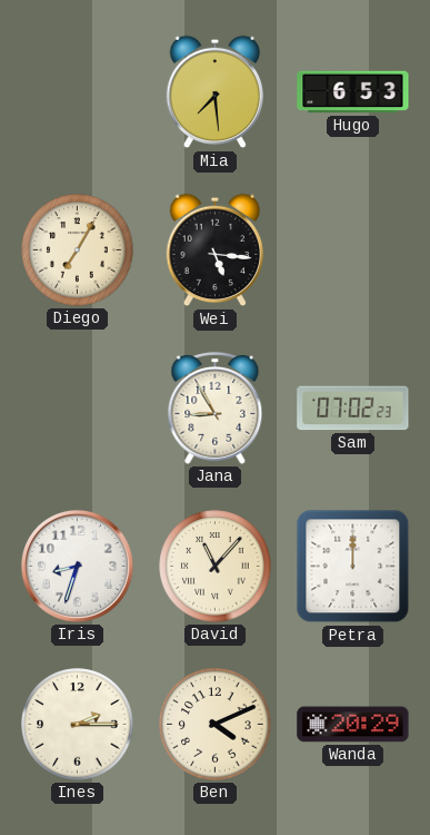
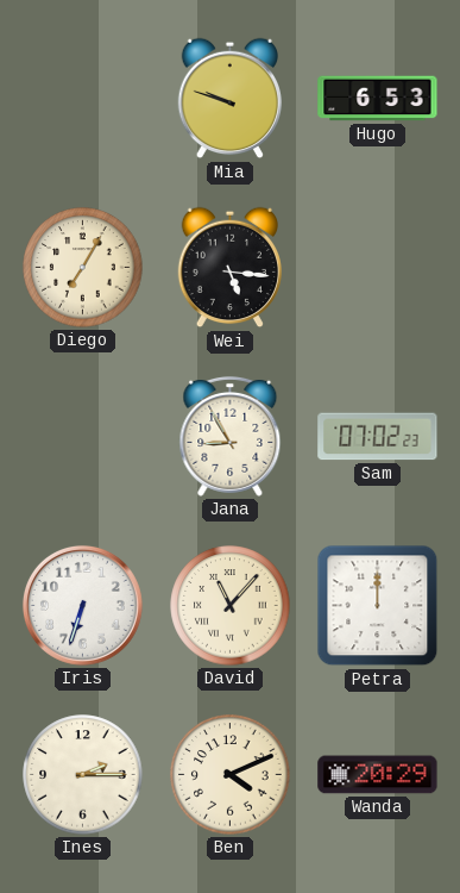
Mia: 7:29 -> 9:48
Iris: 8:33 -> 6:33
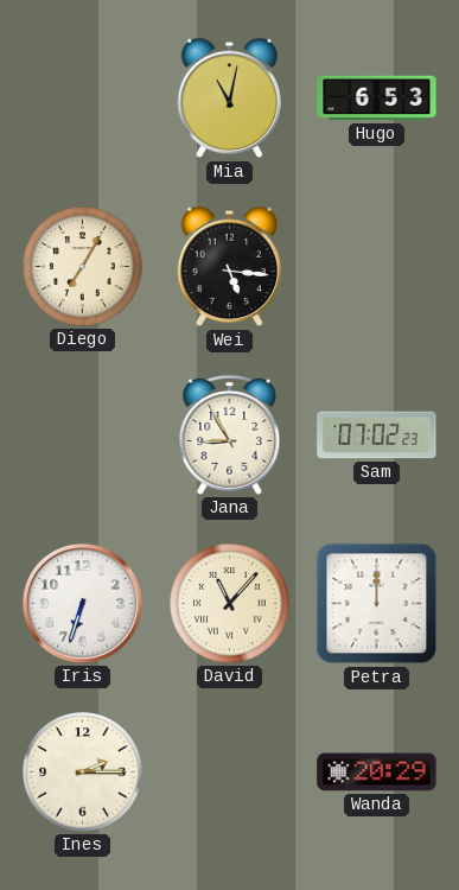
Mia: 9:48 -> 11:02
Ben: 4:11 -> none
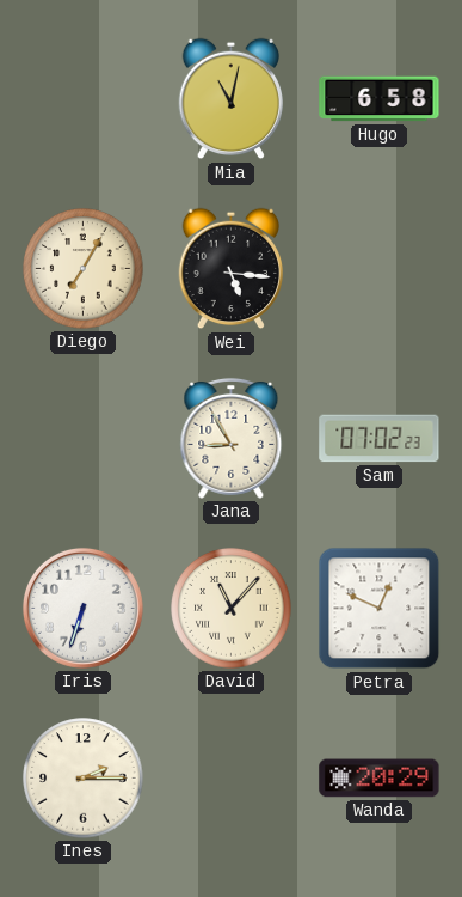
Hugo: 6:53 -> 6:58
Petra: 12:00 -> 12:49
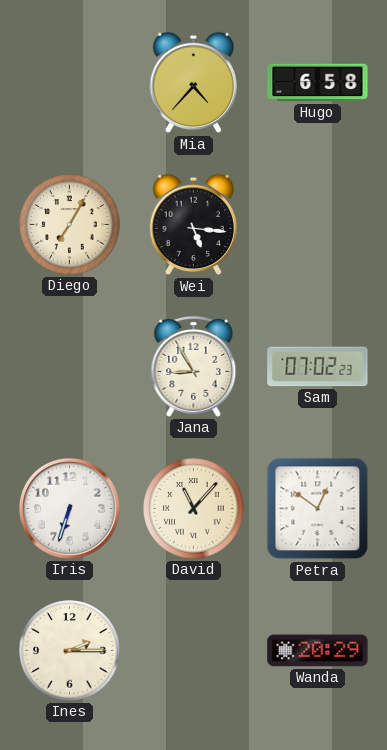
Mia: 11:02 -> 4:37
Petra: 12:49 -> 12:51
